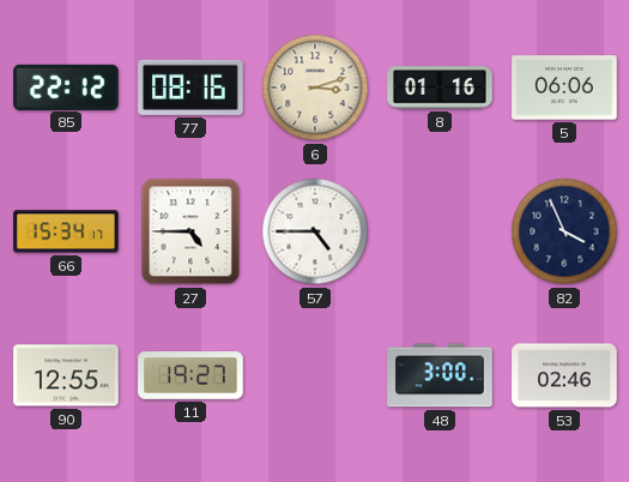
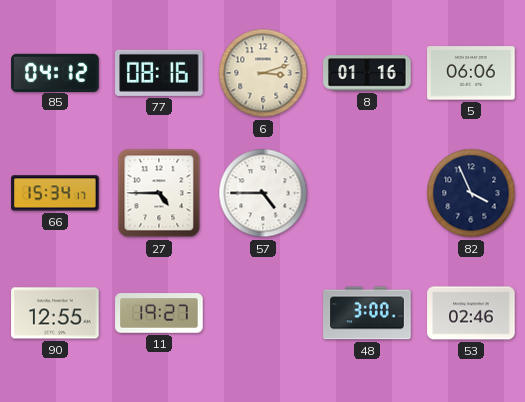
85: 22:12 -> 04:12
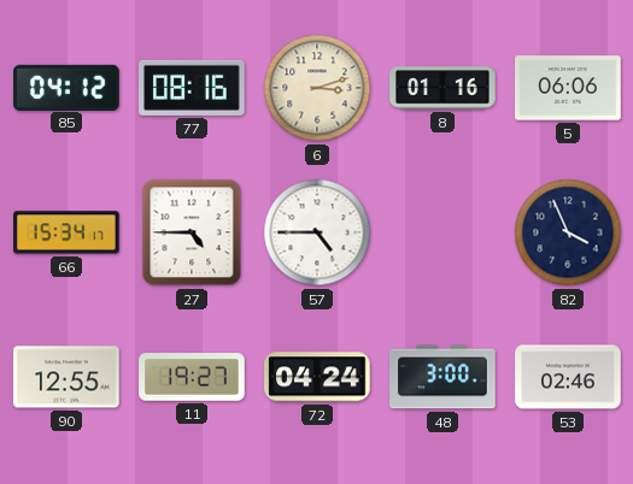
72: none -> 04:24
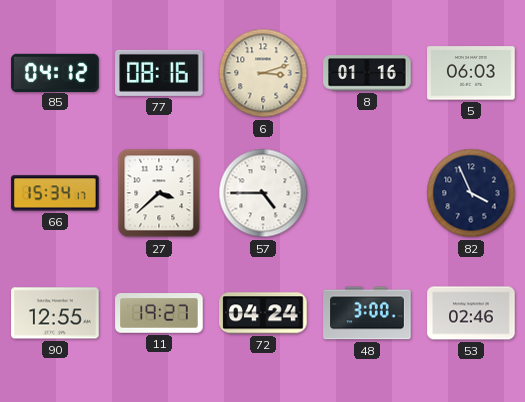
5: 06:06 -> 06:03
27: 4:45 -> 3:38
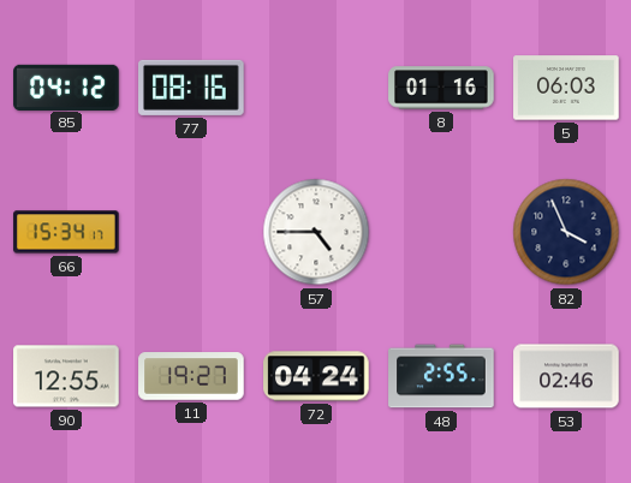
6: 3:12 -> none
27: 3:38 -> none
48: 3:00 -> 2:55
